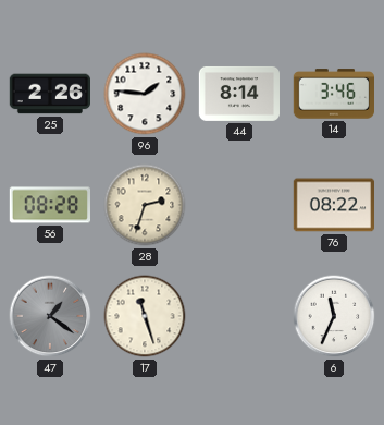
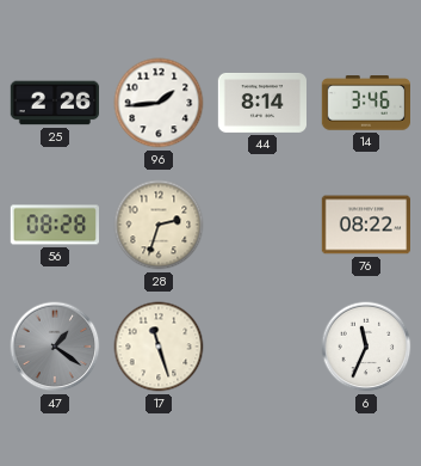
96: 1:46 -> 1:44
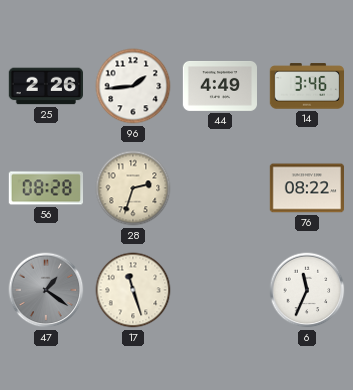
44: 8:14 -> 4:49
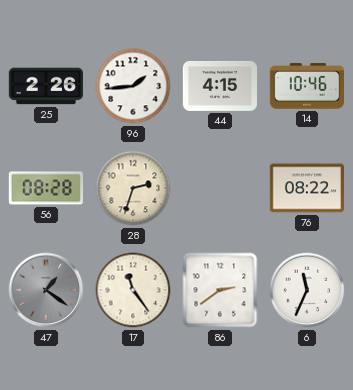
44: 4:49 -> 4:15
14: 3:46 -> 10:46
17: 11:27 -> 11:24
86: none -> 2:39
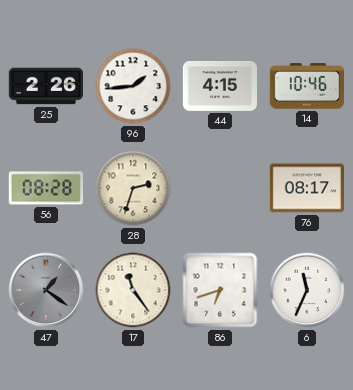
76: 08:22 -> 08:17
86: 2:39 -> 6:42
